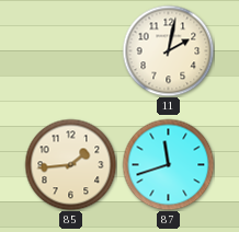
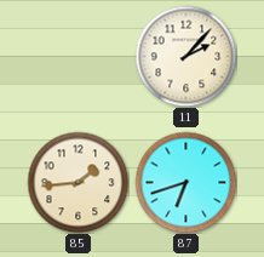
11: 2:02 -> 2:07
87: 11:42 -> 6:42
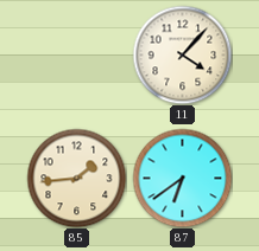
11: 2:07 -> 4:07
87: 6:42 -> 6:39
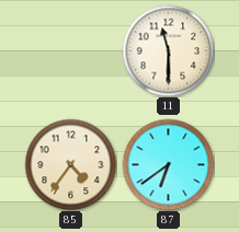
11: 4:07 -> 11:30
85: 1:44 -> 4:36
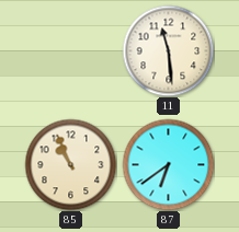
11: 11:30 -> 11:29
85: 4:36 -> 10:56
